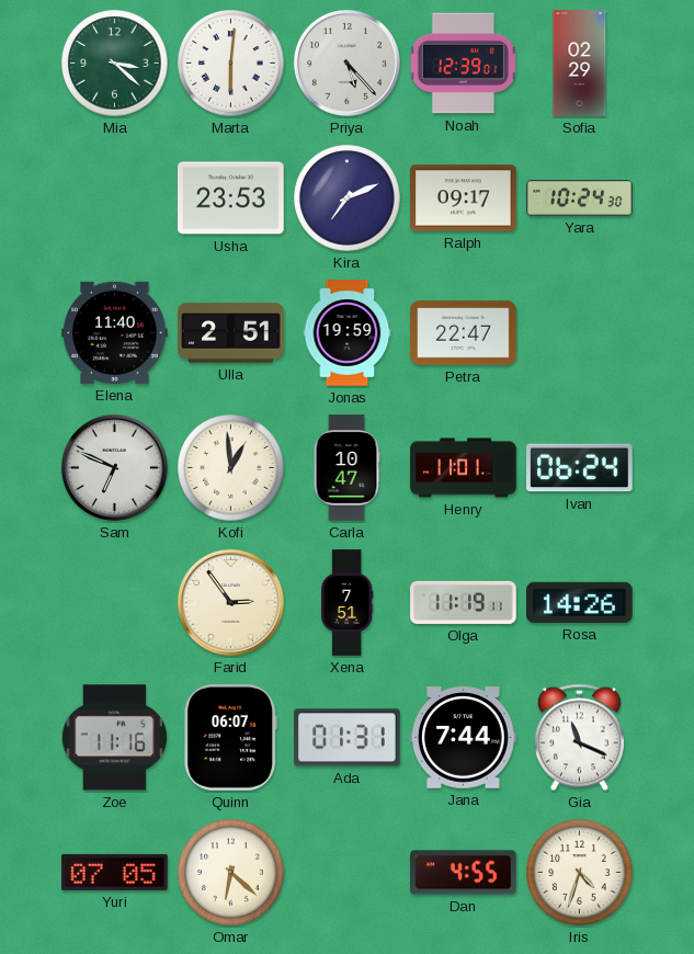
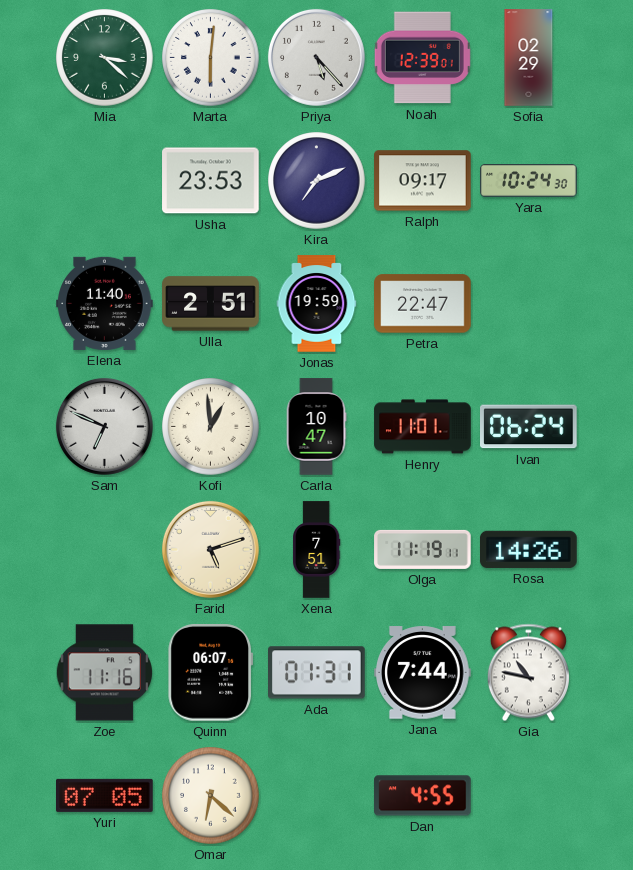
Farid: 2:54 -> 5:12
Gia: 11:19 -> 10:47
Iris: 4:33 -> none
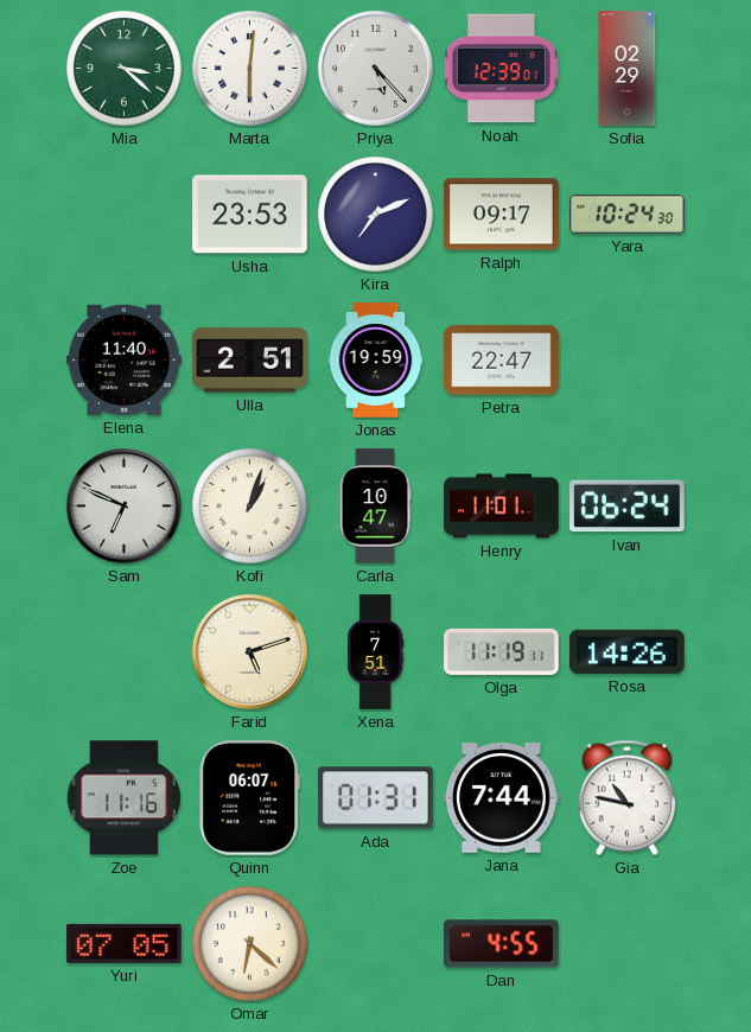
Kofi: 12:59 -> 1:03
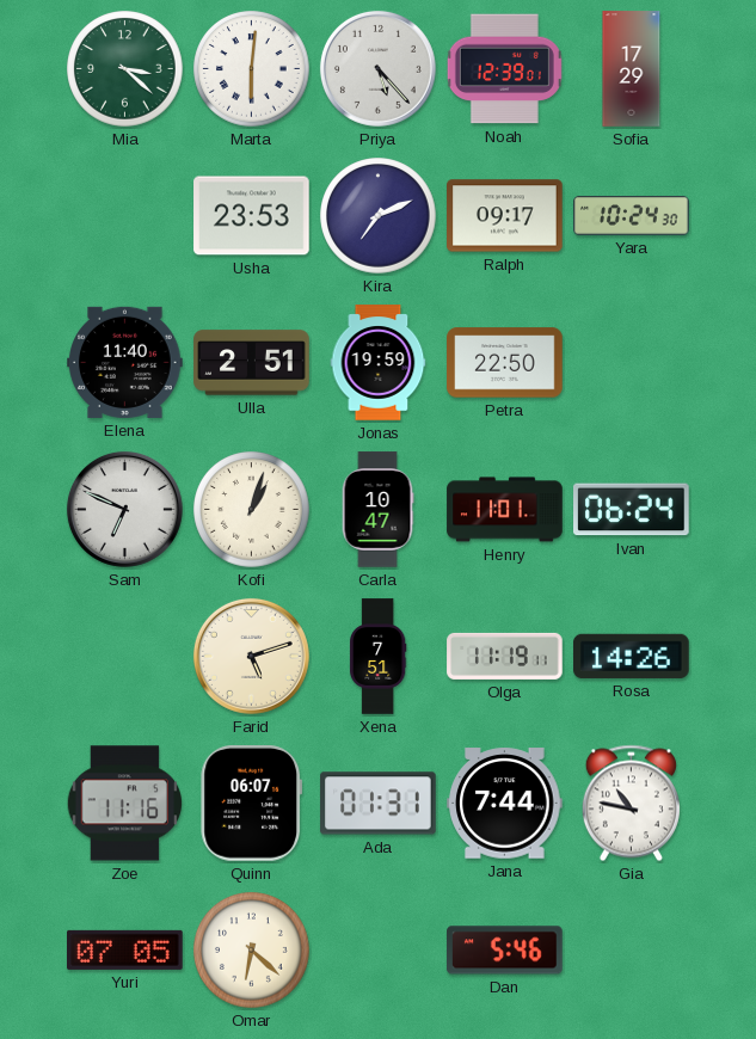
Sofia: 02:29 -> 17:29
Petra: 22:47 -> 22:50
Dan: 4:55 -> 5:46
